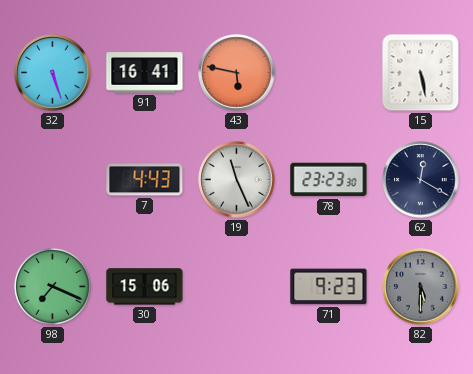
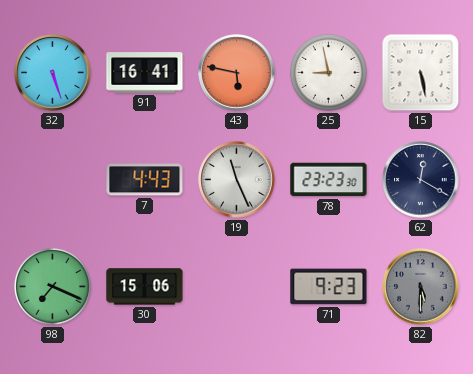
25: none -> 8:58
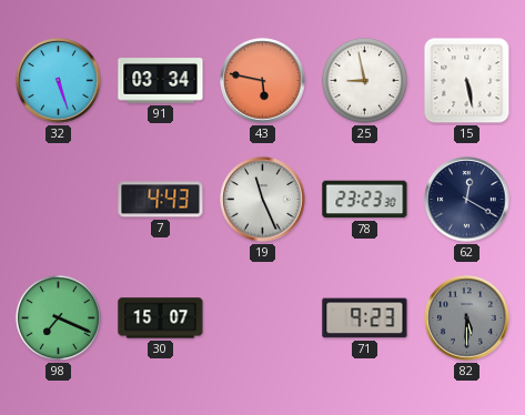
91: 16:41 -> 03:34
30: 15:06 -> 15:07
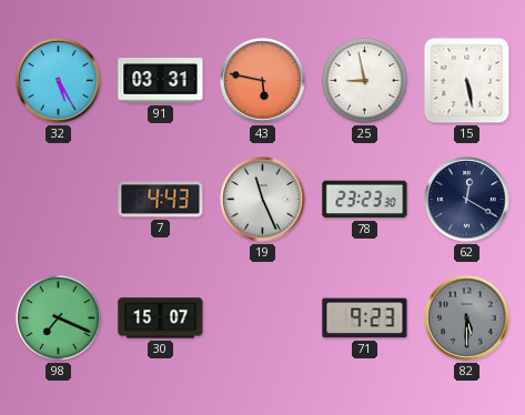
32: 5:27 -> 5:25
91: 03:34 -> 03:31
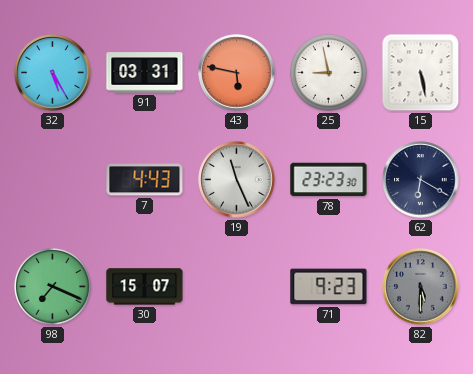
62: 12:20 -> 6:20
